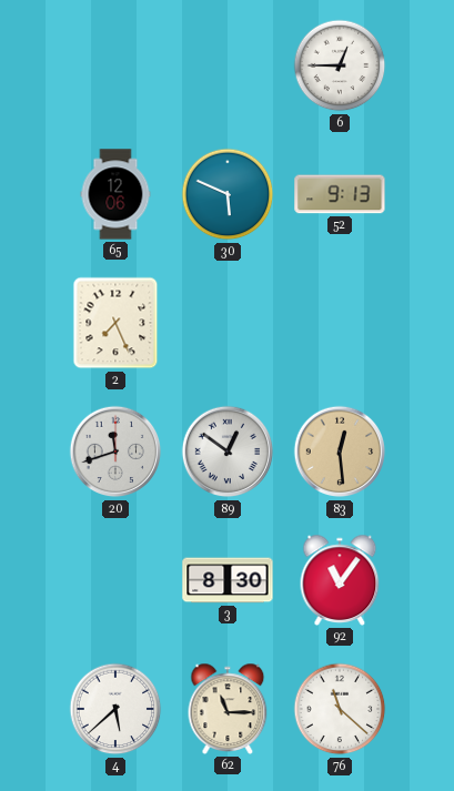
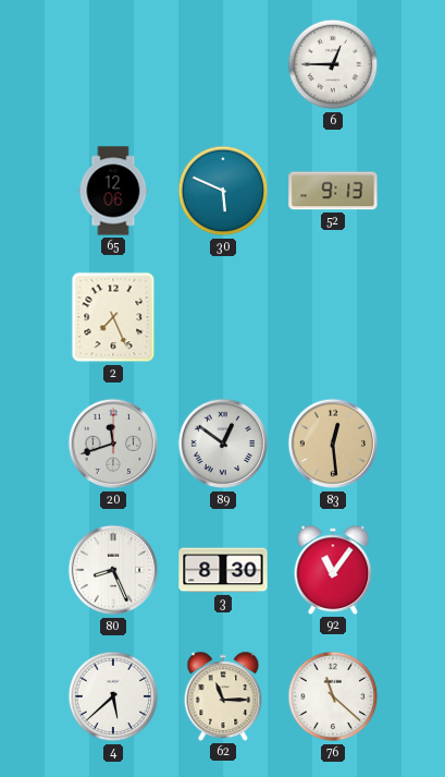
80: none -> 8:26
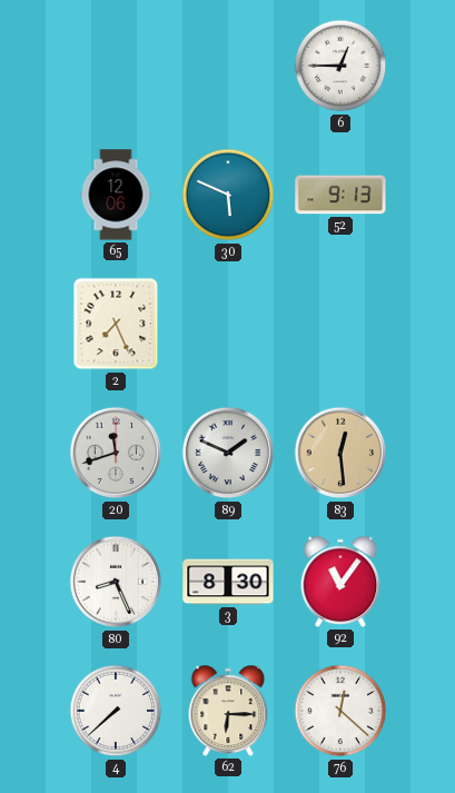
89: 12:51 -> 1:49
4: 5:38 -> 7:38
62: 11:15 -> 6:15
76: 11:22 -> 12:22
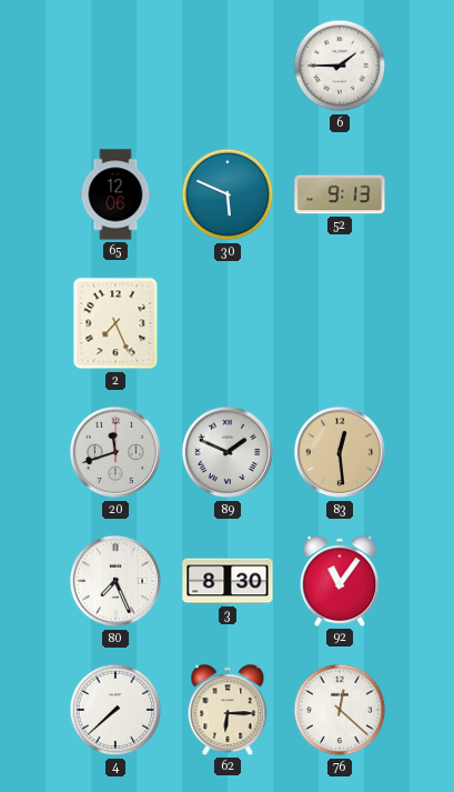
6: 12:45 -> 1:45
80: 8:26 -> 7:26
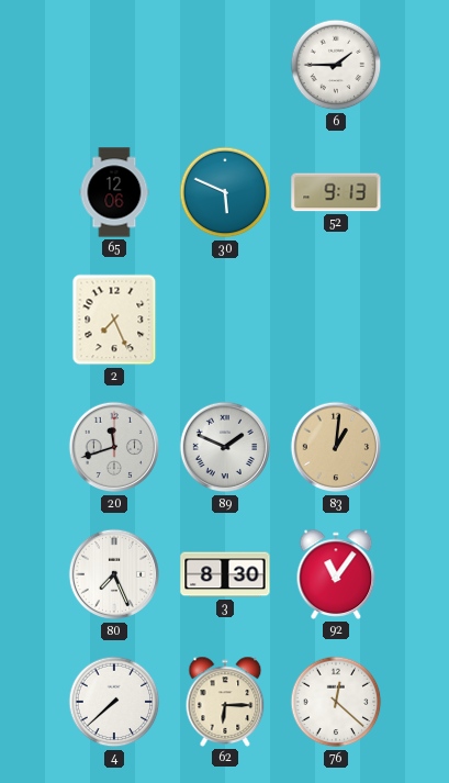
83: 12:29 -> 1:01
